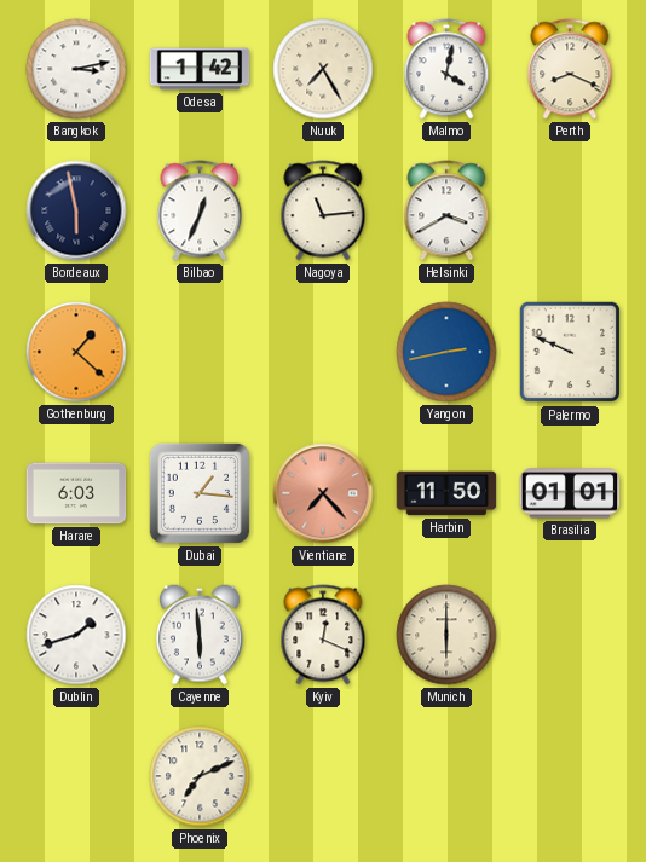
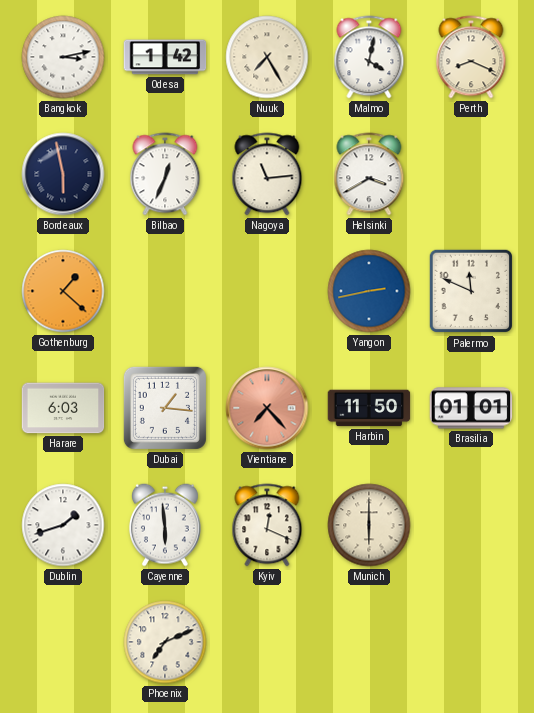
Palermo: 9:49 -> 11:49
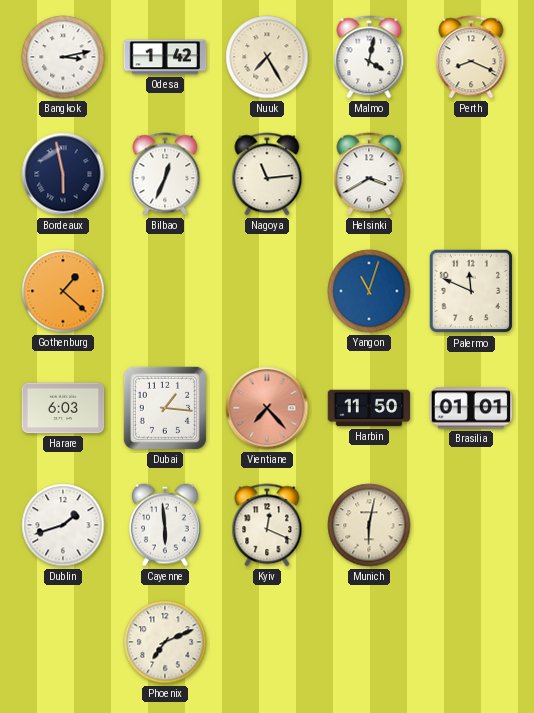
Yangon: 2:43 -> 11:03
Munich: 6:00 -> 6:02
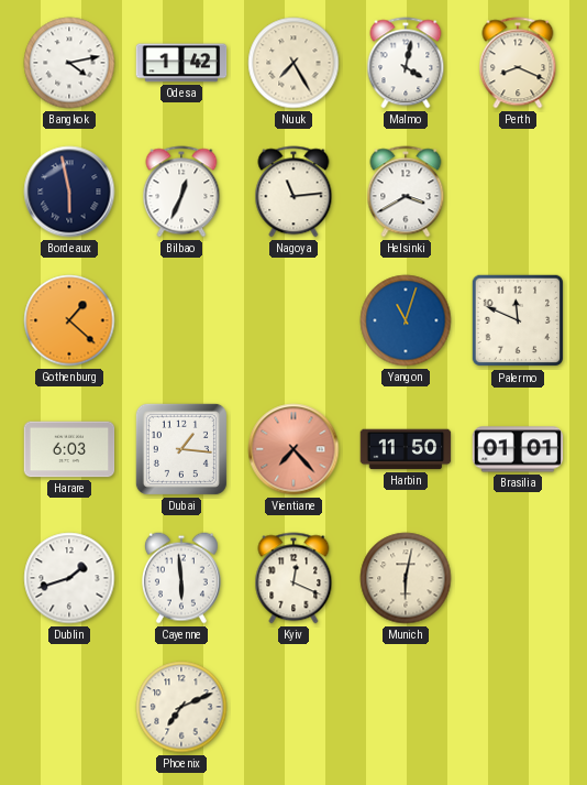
Bangkok: 3:13 -> 4:13
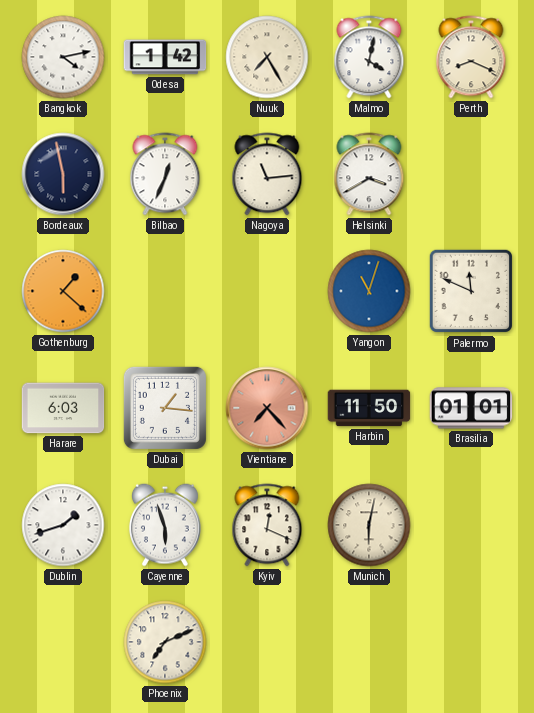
Cayenne: 5:59 -> 5:57
